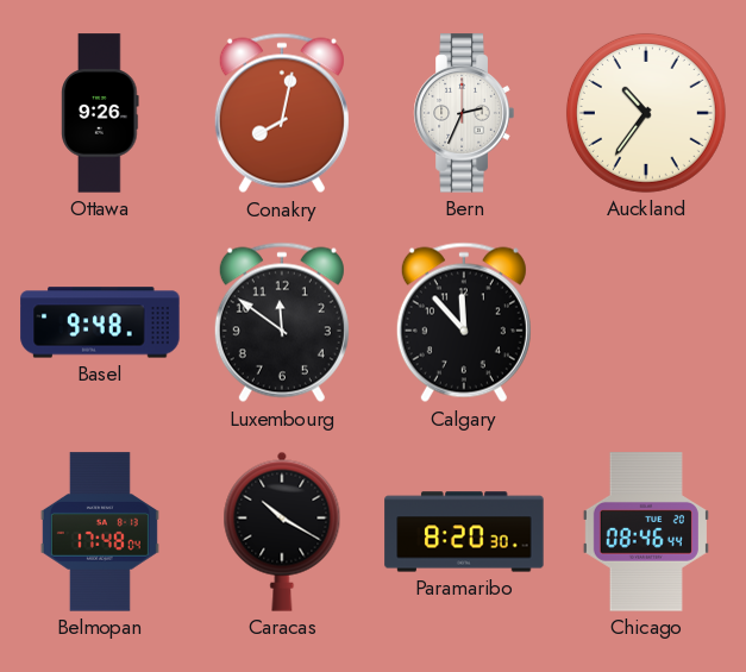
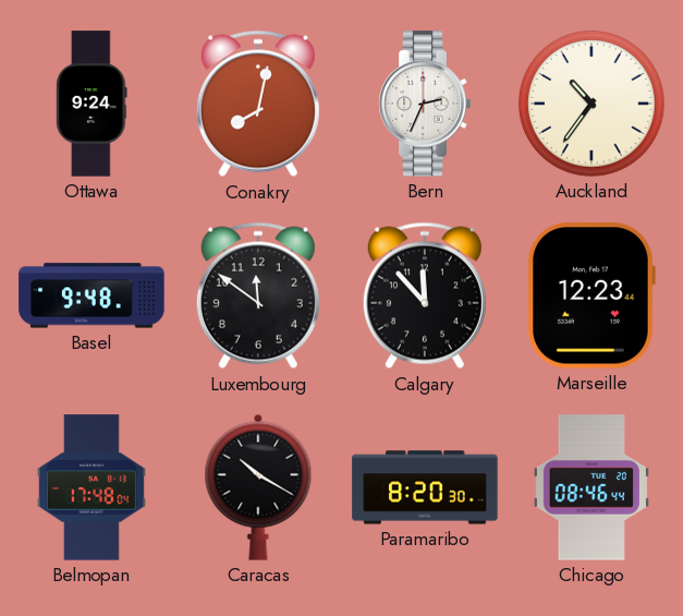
Ottawa: 9:26 -> 9:24
Marseille: none -> 12:23
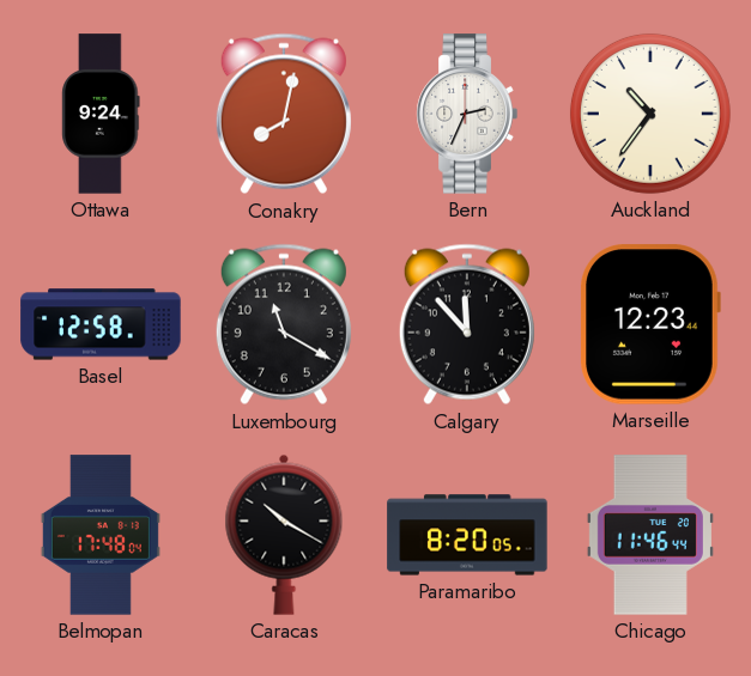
Basel: 9:48 -> 12:58
Luxembourg: 11:51 -> 11:20
Paramaribo: 8:20:30 -> 8:20:05
Chicago: 08:46 -> 11:46
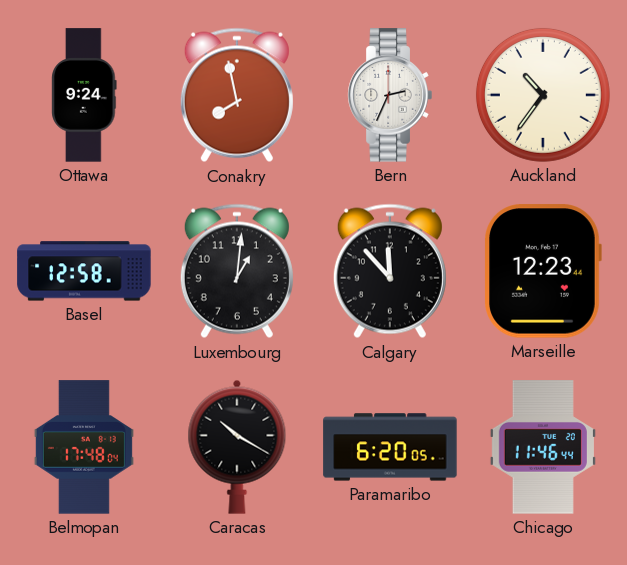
Conakry: 8:02 -> 7:58
Luxembourg: 11:20 -> 1:01
Paramaribo: 8:20 -> 6:20
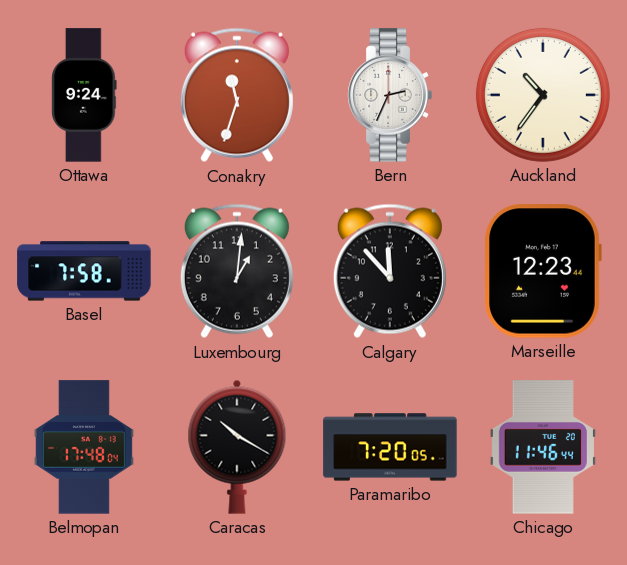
Conakry: 7:58 -> 11:33
Basel: 12:58 -> 7:58
Paramaribo: 6:20 -> 7:20
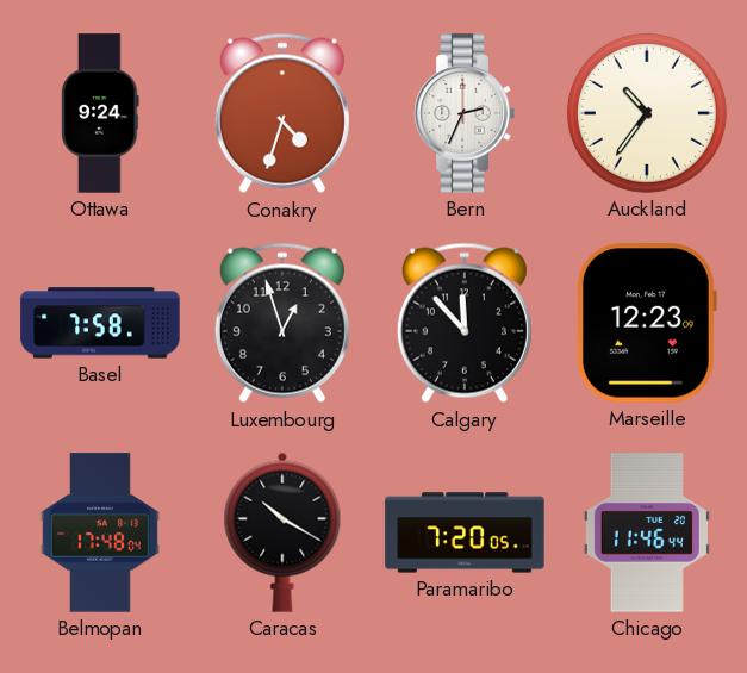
Conakry: 11:33 -> 4:33
Luxembourg: 1:01 -> 12:57
Marseille: 12:23:44 -> 12:23:09
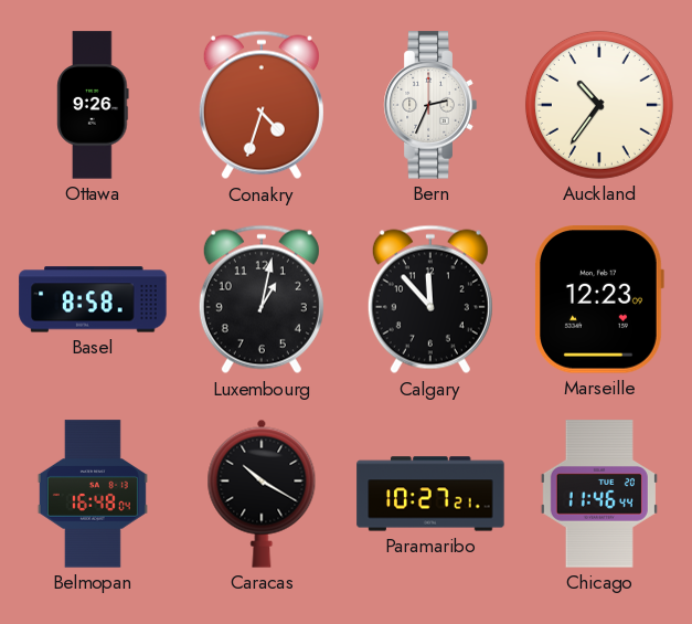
Ottawa: 9:24 -> 9:26
Basel: 7:58 -> 8:58
Luxembourg: 12:57 -> 1:02
Belmopan: 17:48 -> 16:48
Paramaribo: 7:20 -> 10:27
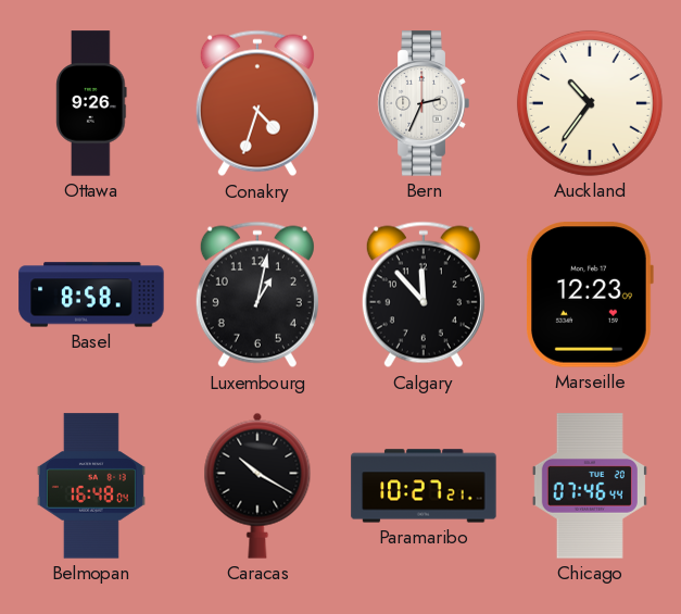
Chicago: 11:46 -> 07:46
